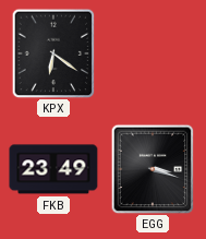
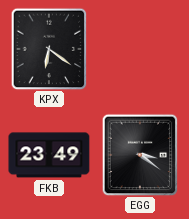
EGG: 3:18 -> 3:21
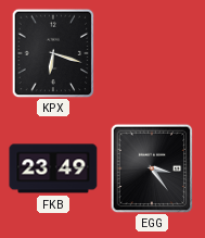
KPX: 6:21 -> 6:18
EGG: 3:21 -> 3:24
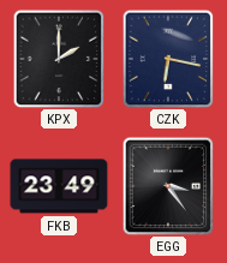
KPX: 6:18 -> 2:00
CZK: none -> 6:17
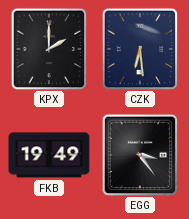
CZK: 6:17 -> 6:29
FKB: 23:49 -> 19:49
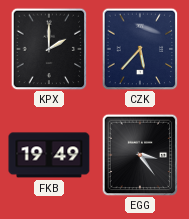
CZK: 6:29 -> 5:37
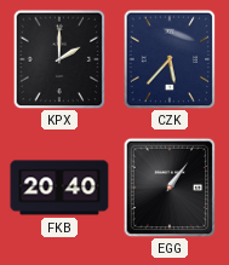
FKB: 19:49 -> 20:40
EGG: 3:24 -> 1:06
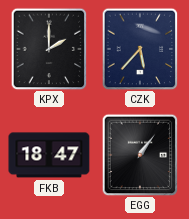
FKB: 20:40 -> 18:47
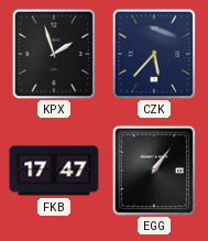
KPX: 2:00 -> 1:57
FKB: 18:47 -> 17:47
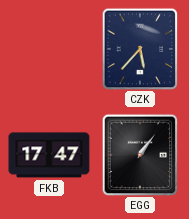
KPX: 1:57 -> none
